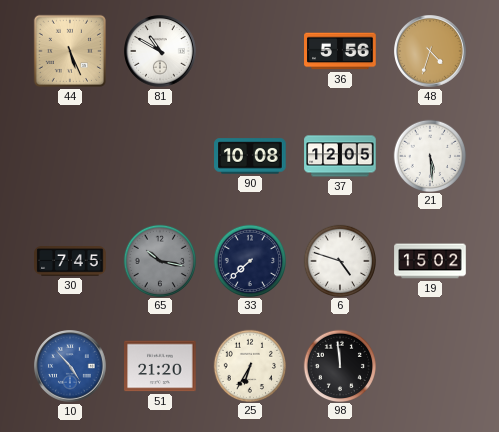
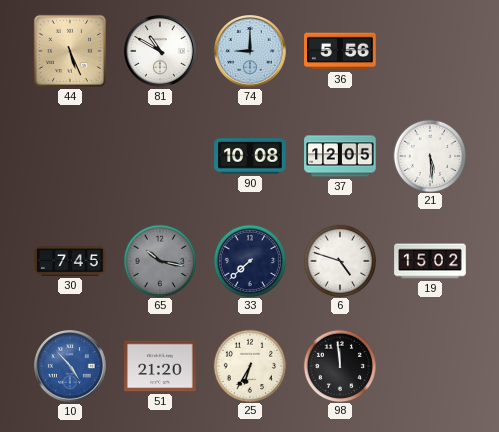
74: none -> 9:00
48: 4:33 -> none
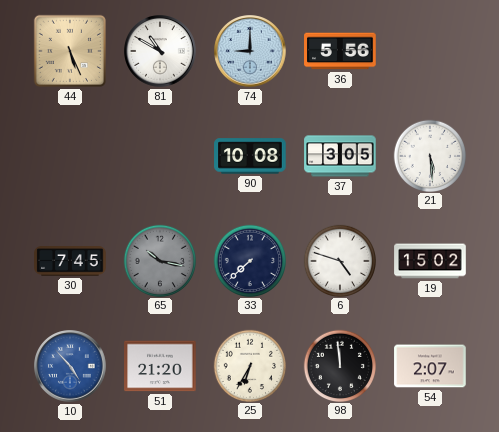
37: 12:05 -> 3:05
54: none -> 2:07
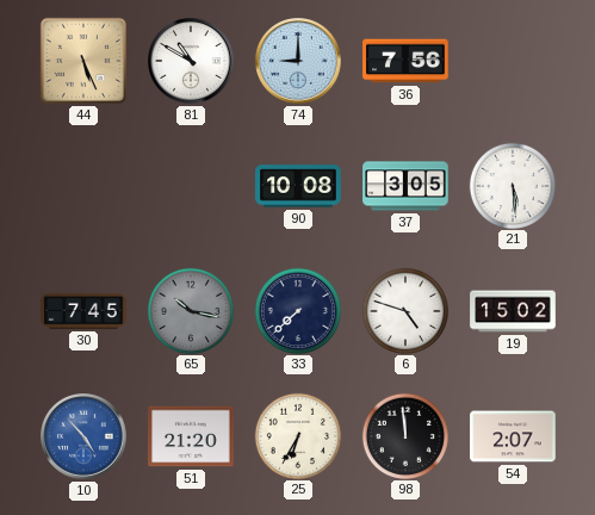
36: 5:56 -> 7:56
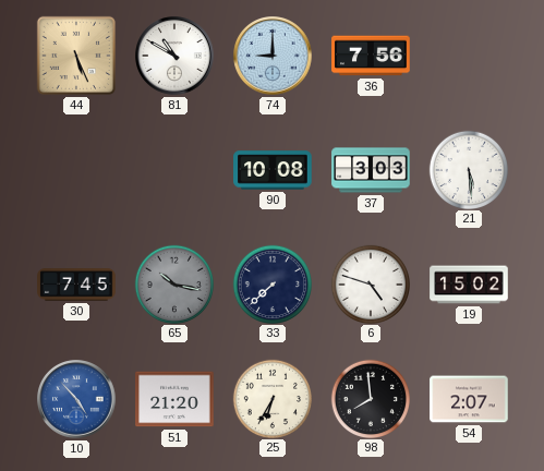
37: 3:05 -> 3:03
98: 11:59 -> 7:59
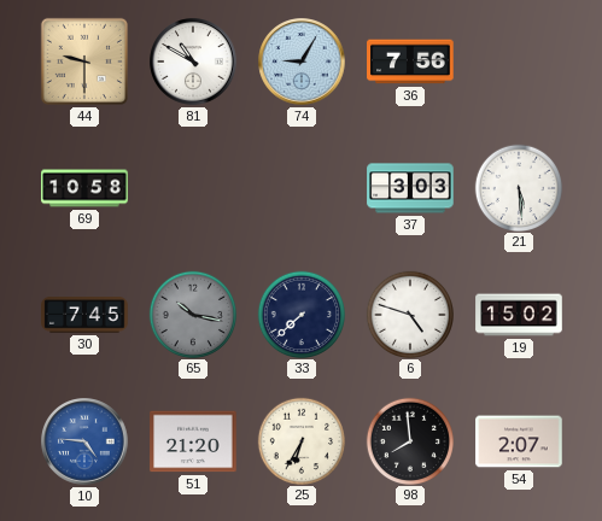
44: 5:26 -> 9:30
74: 9:00 -> 9:05
69: none -> 10:58
90: 10:08 -> none
10: 4:53 -> 4:46
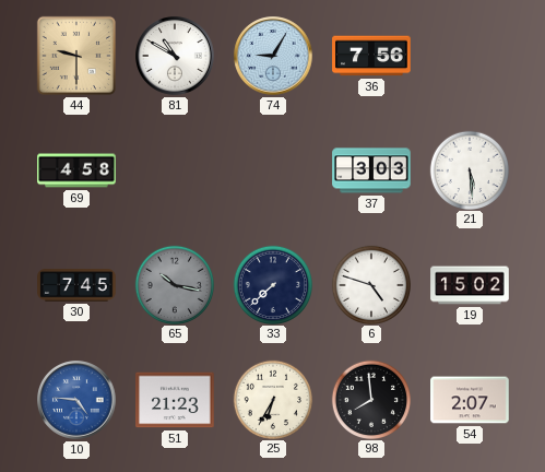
69: 10:58 -> 4:58
51: 21:20 -> 21:23
